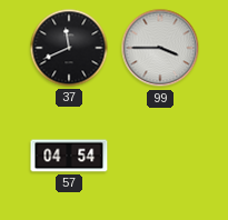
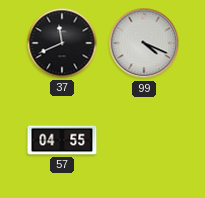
99: 3:45 -> 4:19
57: 04:54 -> 04:55
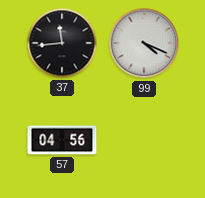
37: 11:41 -> 11:44
57: 04:55 -> 04:56
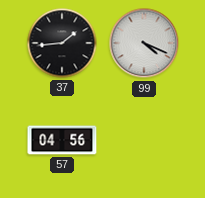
37: 11:44 -> 1:44
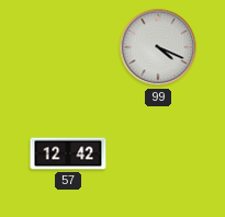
37: 1:44 -> none
57: 04:56 -> 12:42
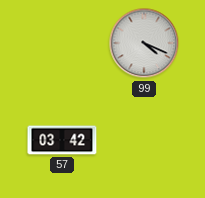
57: 12:42 -> 03:42
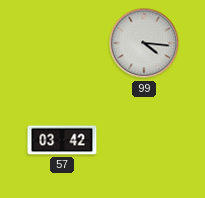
99: 4:19 -> 4:16
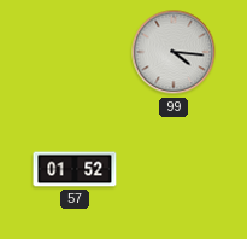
57: 03:42 -> 01:52
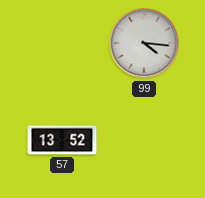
57: 01:52 -> 13:52
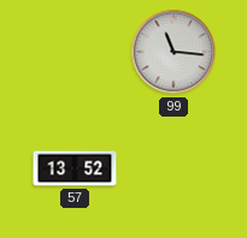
99: 4:16 -> 11:16
